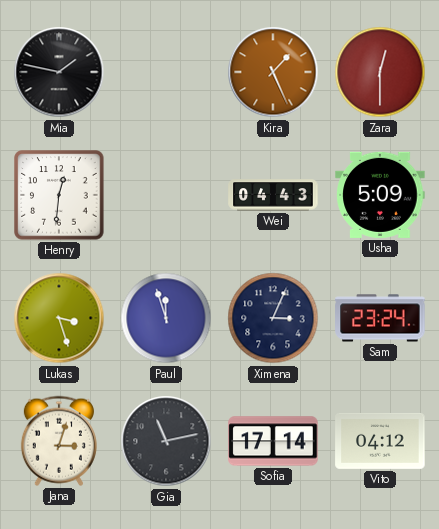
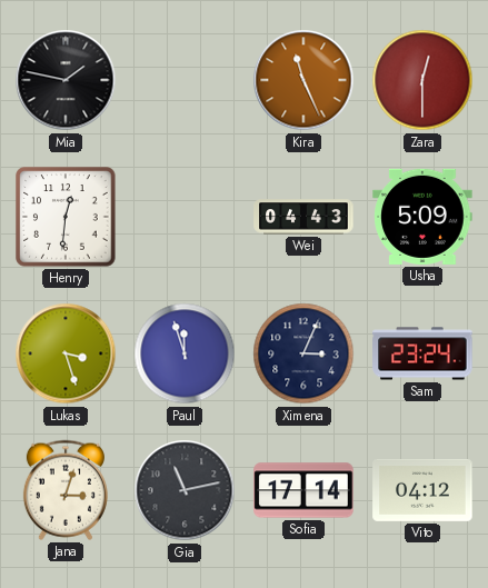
Kira: 1:26 -> 11:26
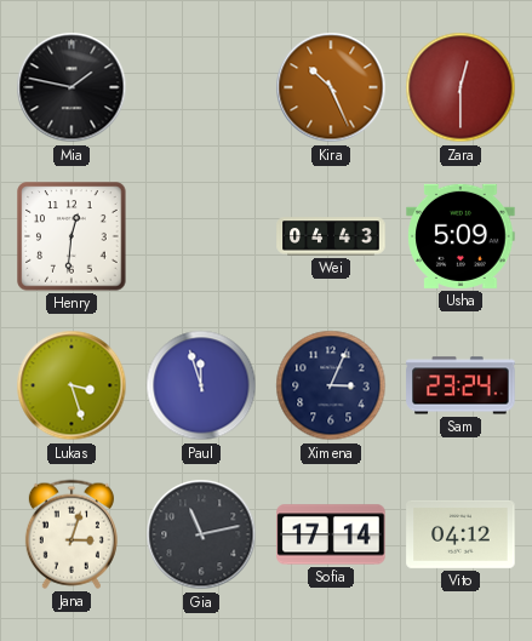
Kira: 11:26 -> 10:26
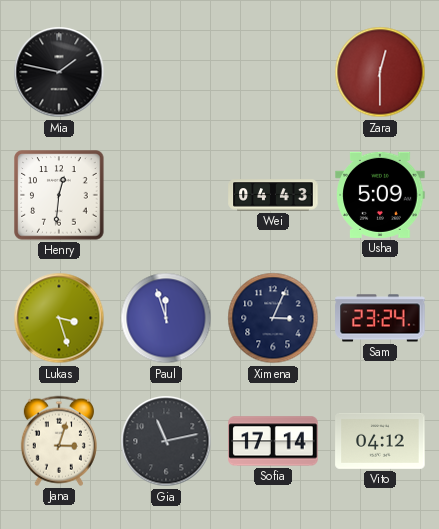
Kira: 10:26 -> none
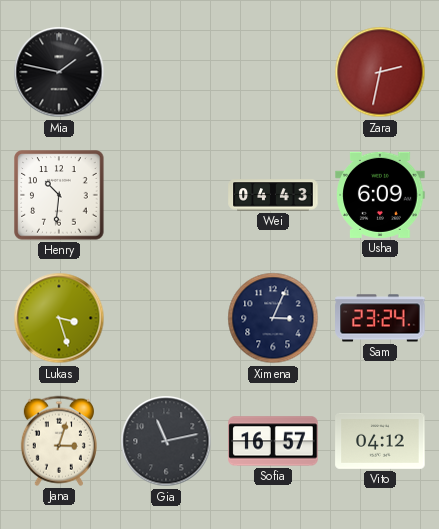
Zara: 12:30 -> 2:32
Henry: 12:31 -> 10:31
Usha: 5:09 -> 6:09
Paul: 11:57 -> none
Sofia: 17:14 -> 16:57
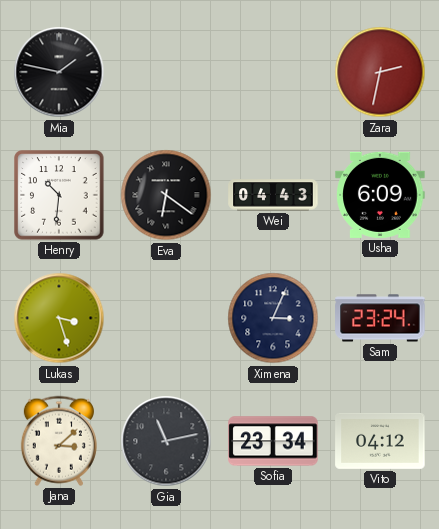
Eva: none -> 6:21
Jana: 3:03 -> 3:08
Sofia: 16:57 -> 23:34
